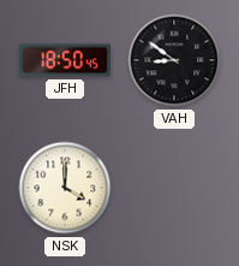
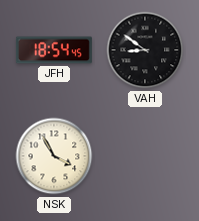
JFH: 18:50 -> 18:54
NSK: 4:00 -> 3:55
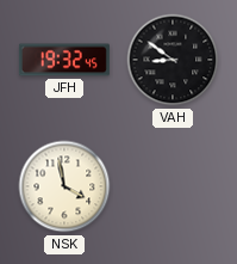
JFH: 18:54 -> 19:32
NSK: 3:55 -> 3:58
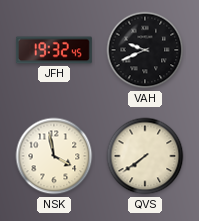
VAH: 8:51 -> 9:41
QVS: none -> 7:39
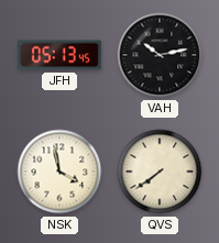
JFH: 19:32 -> 05:13
VAH: 9:41 -> 10:13
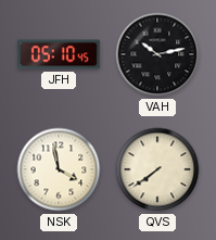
JFH: 05:13 -> 05:10
